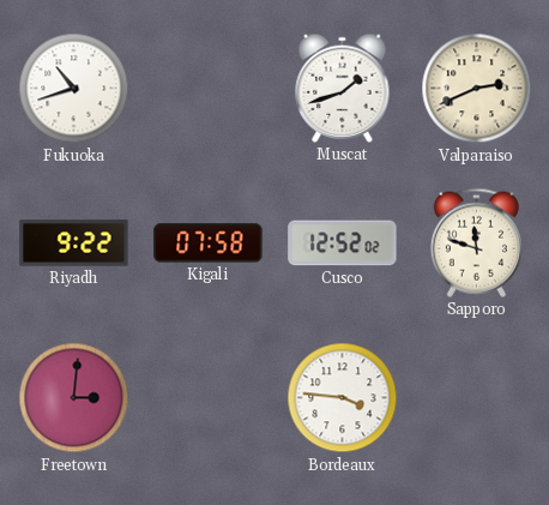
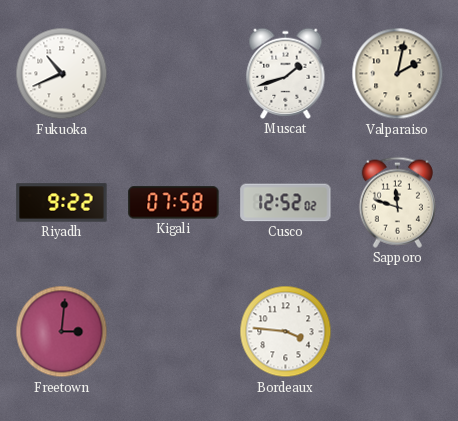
Fukuoka: 10:42 -> 10:41
Valparaiso: 2:41 -> 2:02
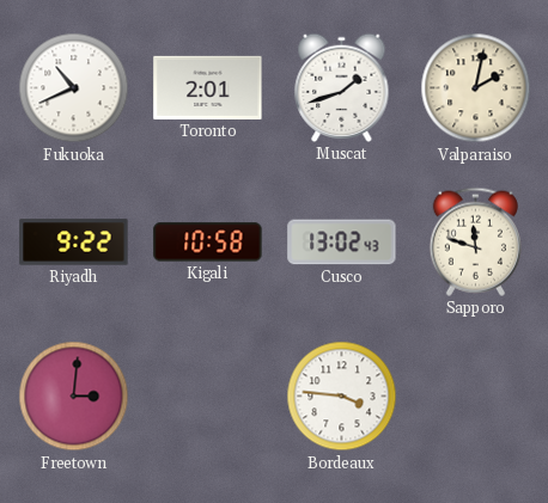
Toronto: none -> 2:01
Kigali: 07:58 -> 10:58
Cusco: 12:52 -> 13:02
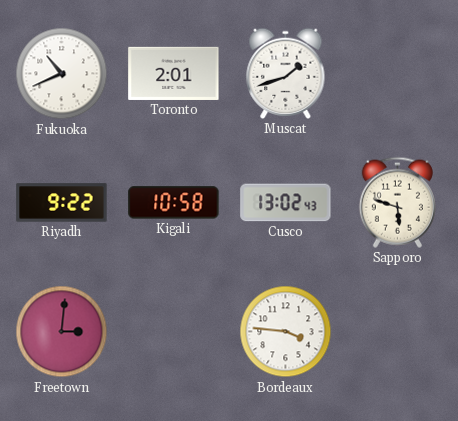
Valparaiso: 2:02 -> none
Sapporo: 11:48 -> 5:48
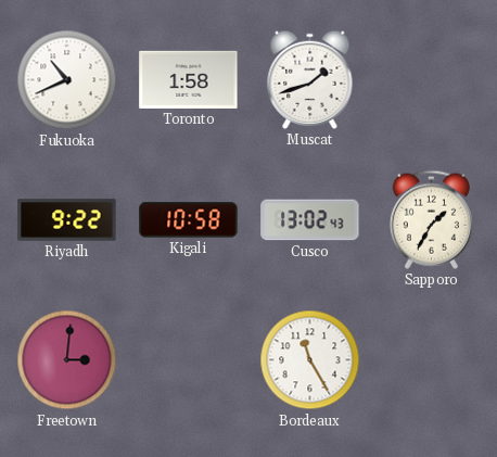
Toronto: 2:01 -> 1:58
Sapporo: 5:48 -> 1:35
Bordeaux: 3:46 -> 11:25
